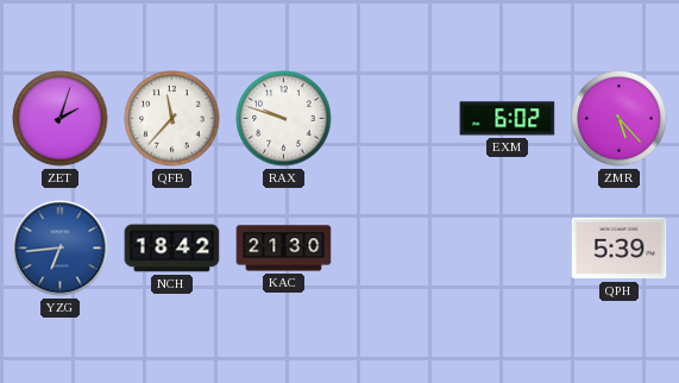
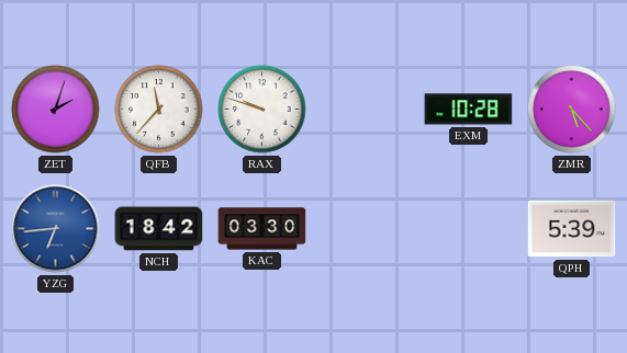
EXM: 6:02 -> 10:28
KAC: 21:30 -> 03:30
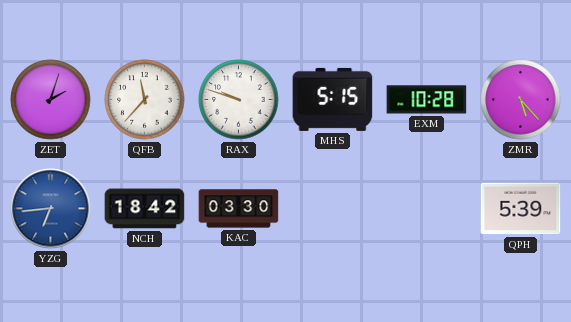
MHS: none -> 5:15
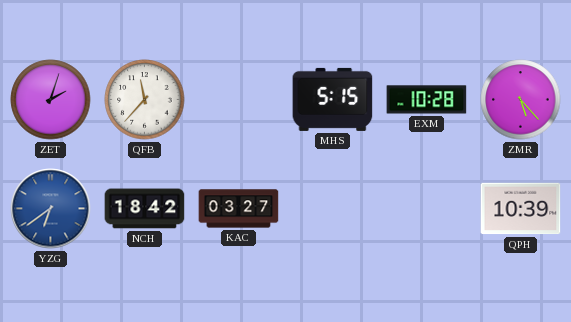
RAX: 9:48 -> none
YZG: 6:44 -> 6:39
KAC: 03:30 -> 03:27
QPH: 5:39 -> 10:39
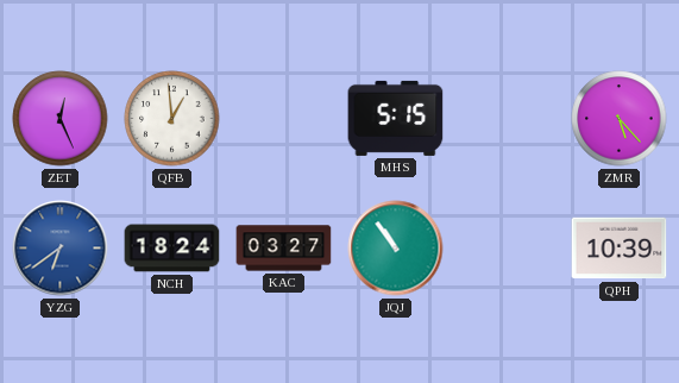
ZET: 2:03 -> 12:26
QFB: 11:37 -> 12:59
EXM: 10:28 -> none
NCH: 18:42 -> 18:24
JQJ: none -> 10:54
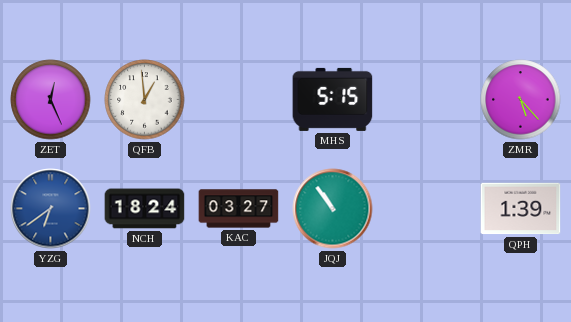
QPH: 10:39 -> 1:39
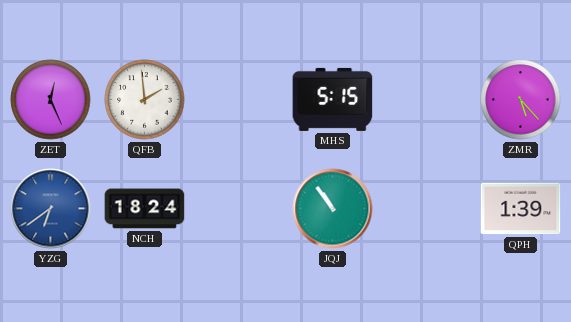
QFB: 12:59 -> 1:59
KAC: 03:27 -> none
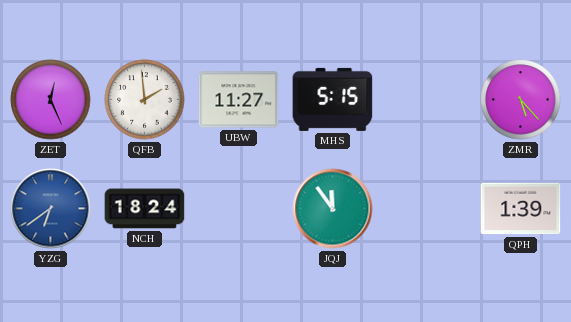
UBW: none -> 11:27
JQJ: 10:54 -> 11:54
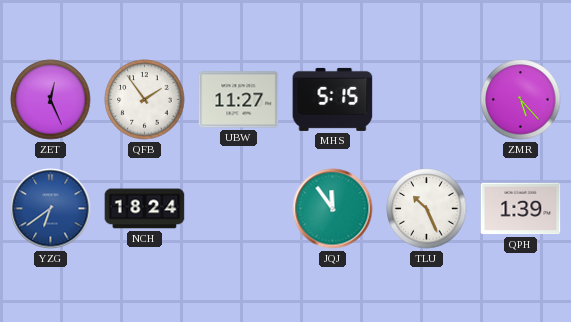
QFB: 1:59 -> 1:54
TLU: none -> 10:26
